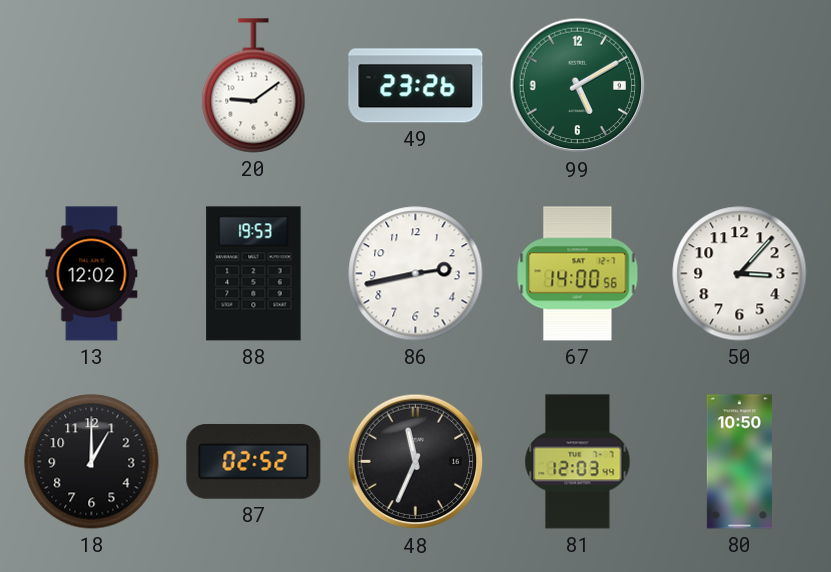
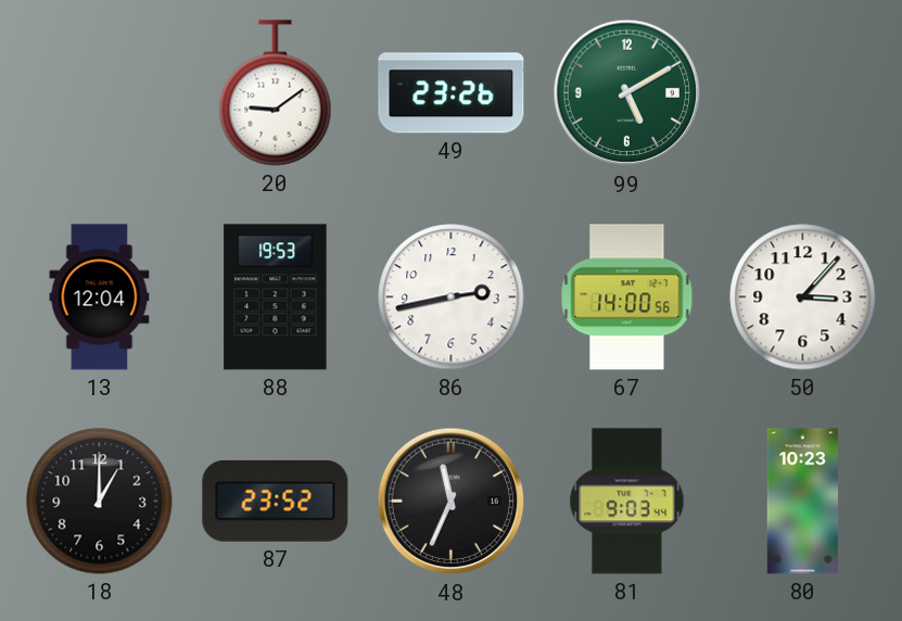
13: 12:02 -> 12:04
87: 02:52 -> 23:52
81: 12:03 -> 9:03
80: 10:50 -> 10:23
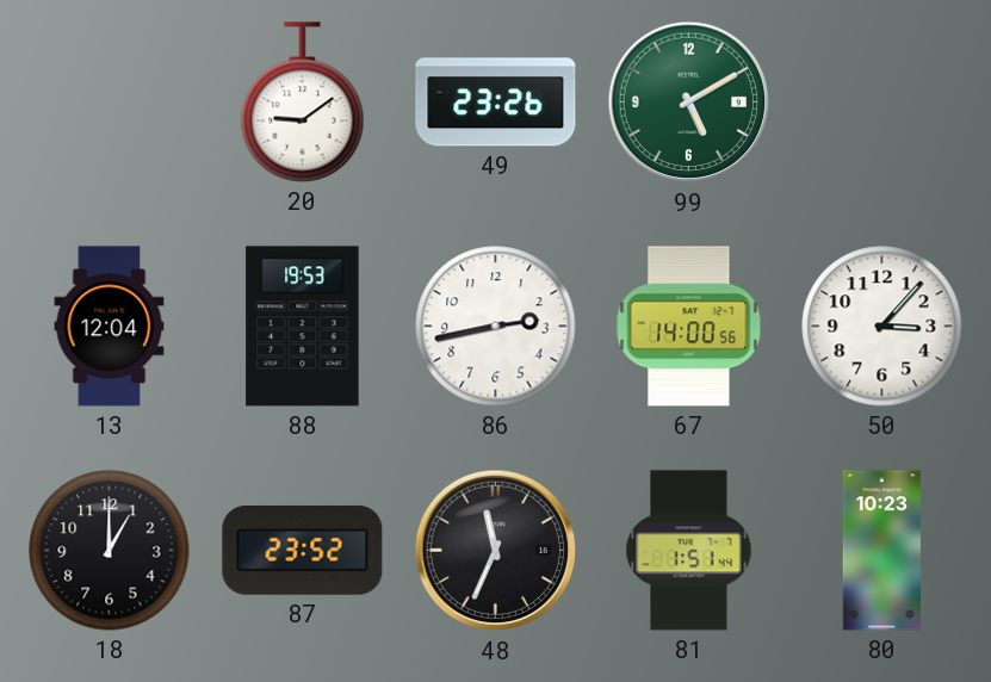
81: 9:03 -> 1:51
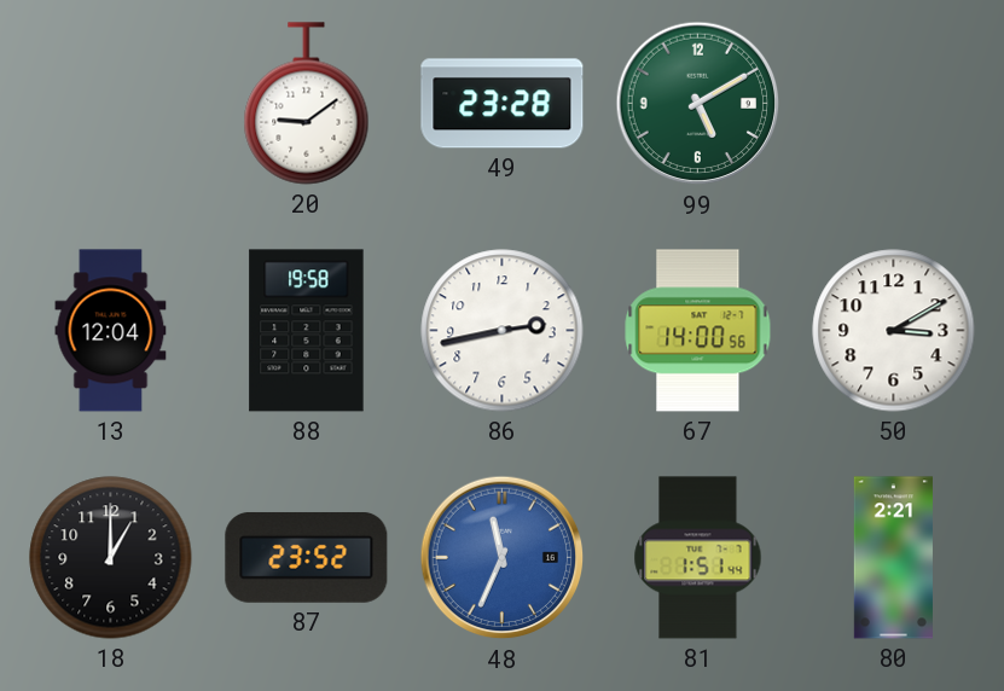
49: 23:26 -> 23:28
88: 19:53 -> 19:58
50: 3:07 -> 3:10
48 dial: black -> blue
80: 10:23 -> 2:21
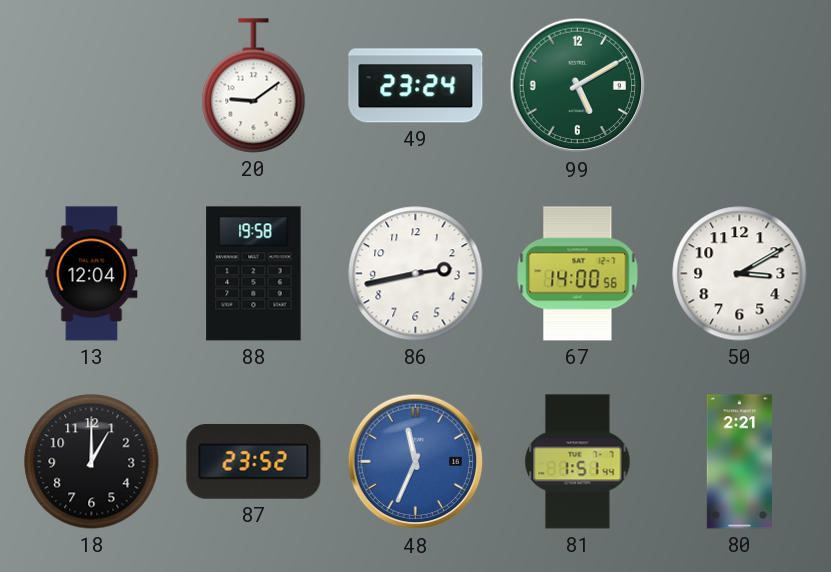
49: 23:28 -> 23:24
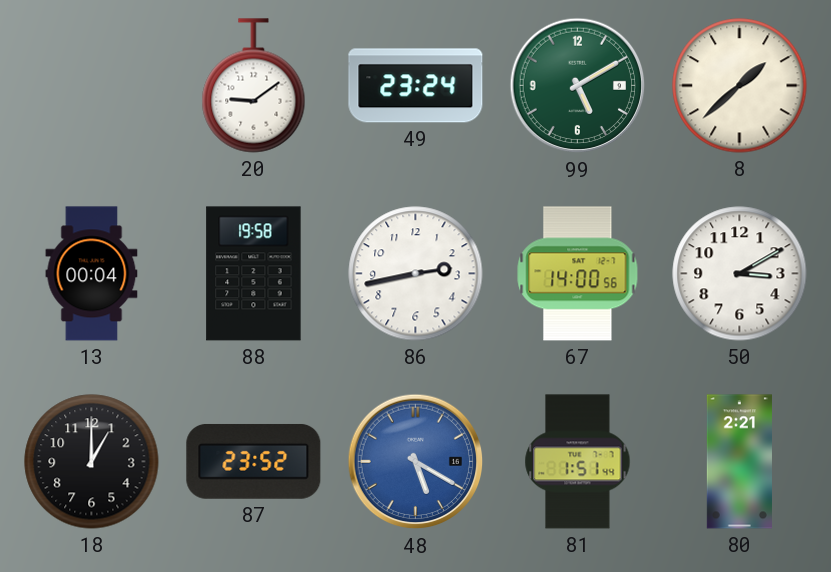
8: none -> 1:38
13: 12:04 -> 00:04
48: 11:34 -> 5:20
